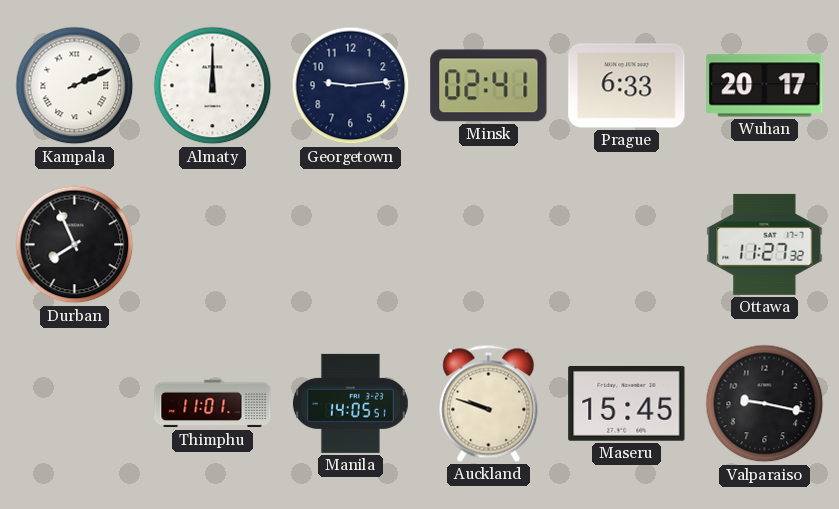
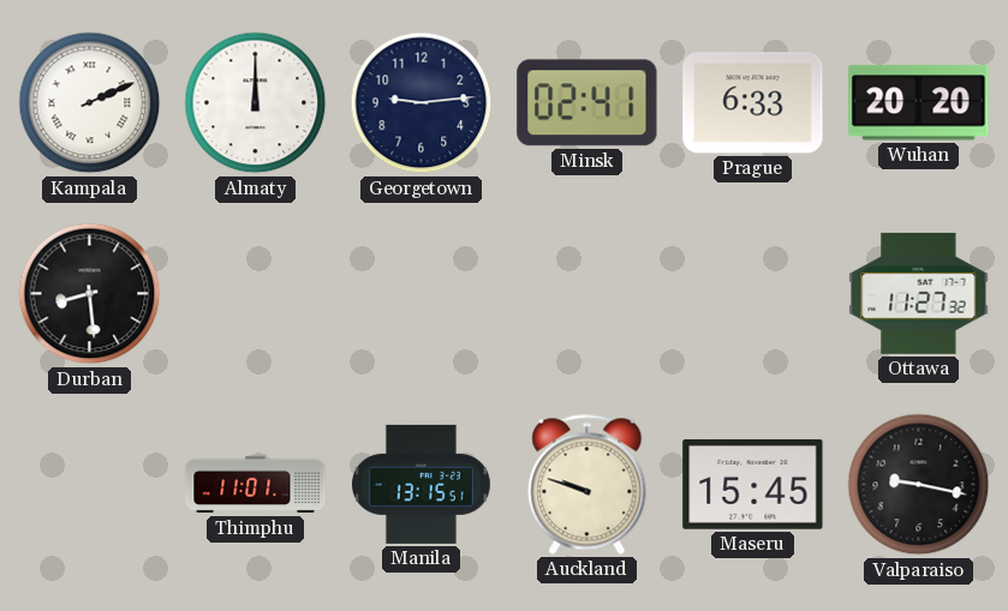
Wuhan: 20:17 -> 20:20
Durban: 7:56 -> 8:29
Manila: 14:05 -> 13:15
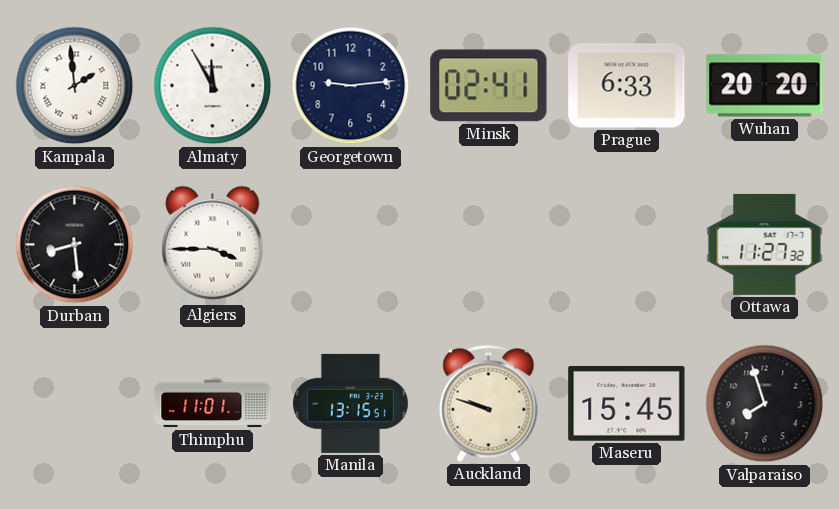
Kampala: 2:11 -> 1:59
Almaty: 12:00 -> 11:55
Algiers: none -> 3:45
Valparaiso: 9:17 -> 7:57
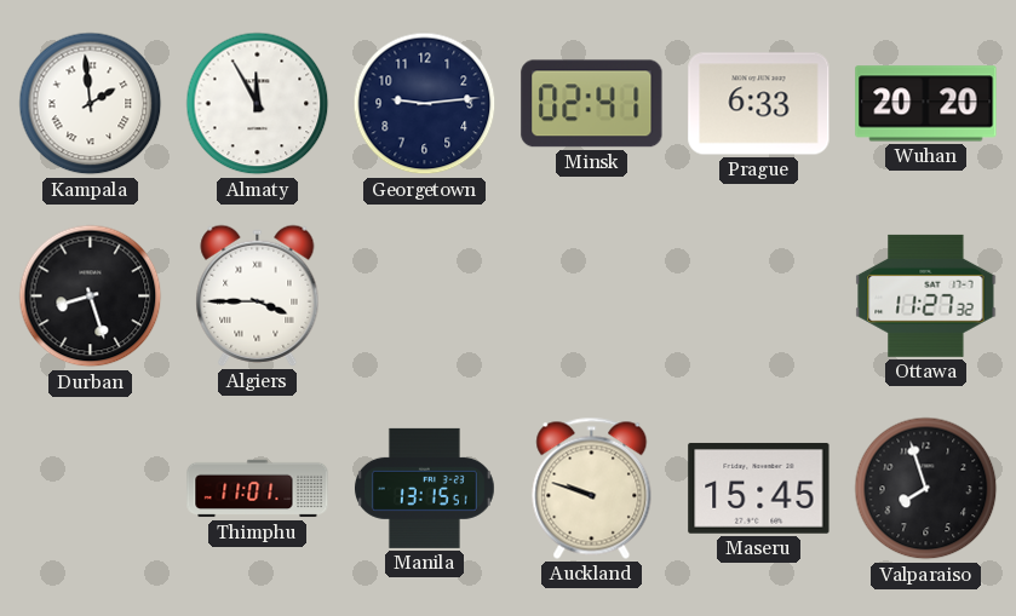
Durban: 8:29 -> 8:27
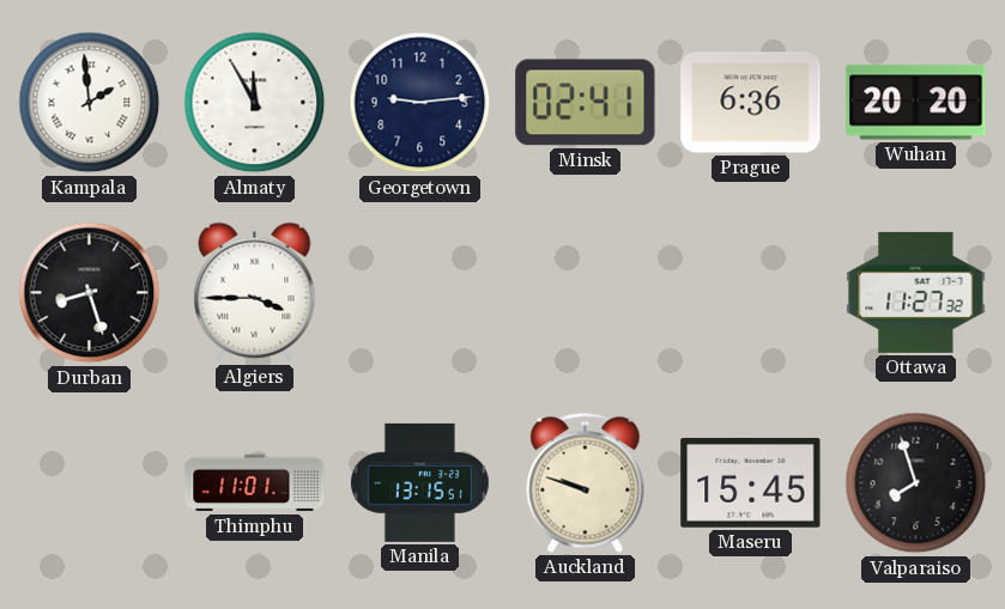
Prague: 6:33 -> 6:36
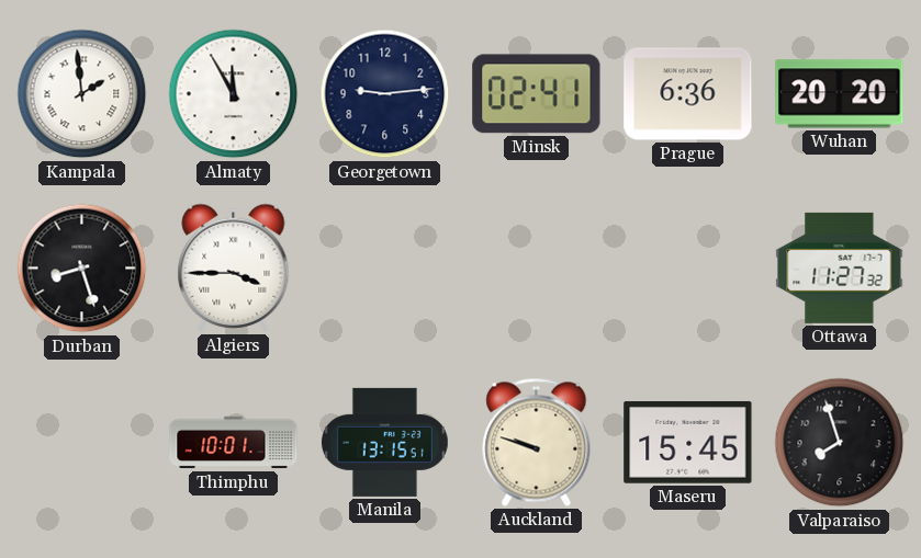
Thimphu: 11:01 -> 10:01
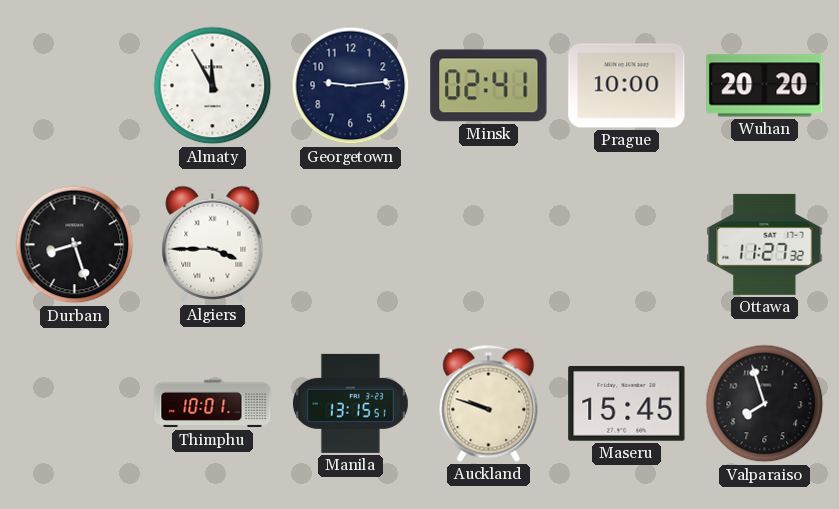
Kampala: 1:59 -> none
Prague: 6:36 -> 10:00
